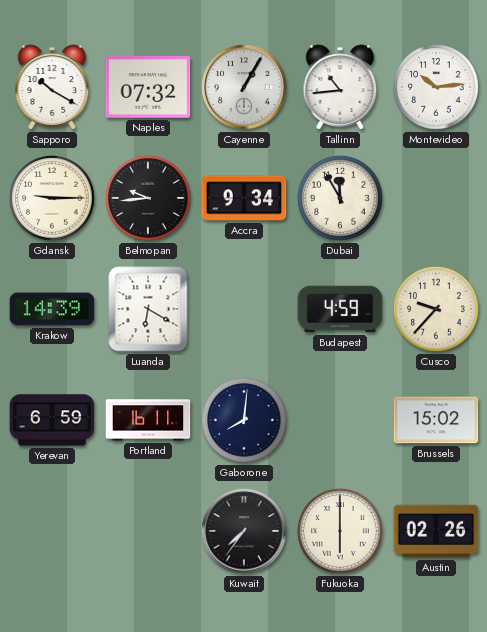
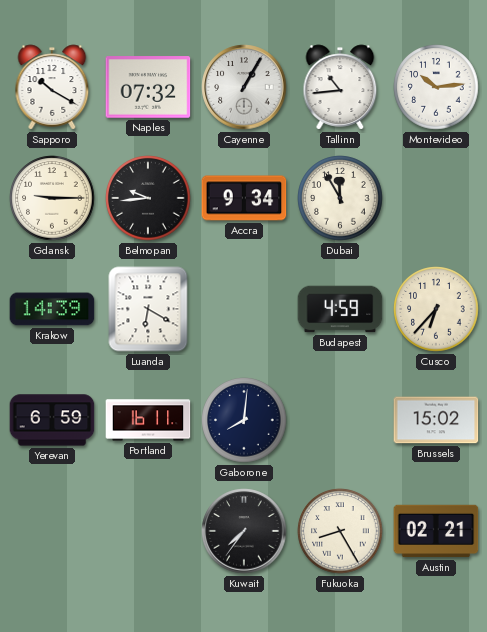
Cusco: 9:37 -> 6:37
Fukuoka: 6:00 -> 8:25
Austin: 02:26 -> 02:21
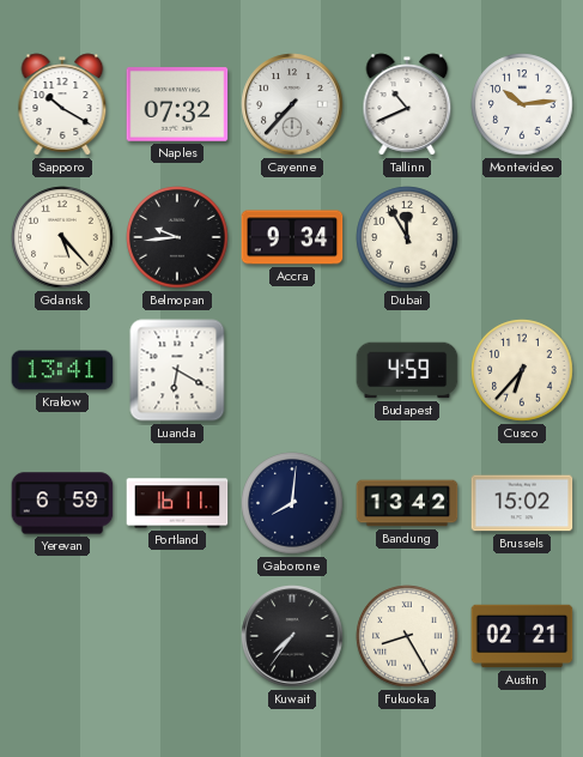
Cayenne: 1:05 -> 7:37
Tallinn: 10:44 -> 10:41
Gdansk: 9:15 -> 5:23
Krakow: 14:39 -> 13:41
Bandung: none -> 13:42
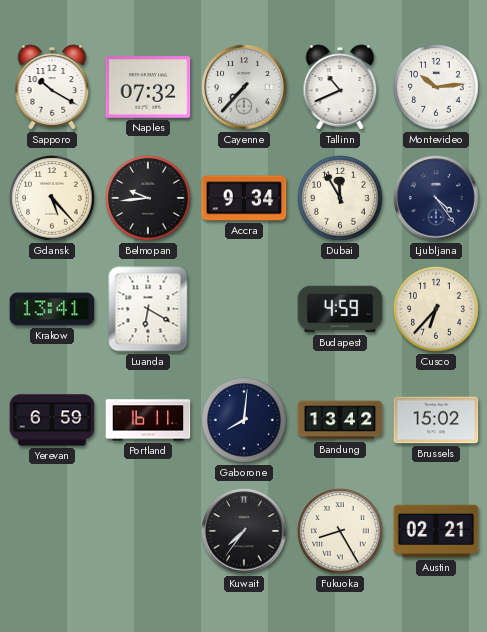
Ljubljana: none -> 4:24
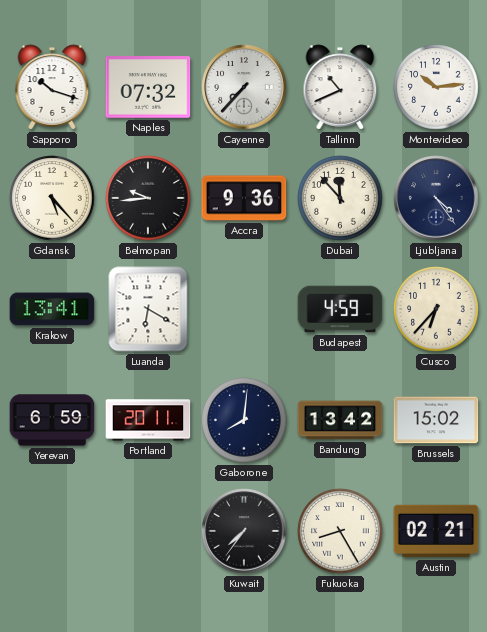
Sapporo: 10:20 -> 10:18
Accra: 9:34 -> 9:36
Dubai: 11:55 -> 11:53
Portland: 16:11 -> 20:11
